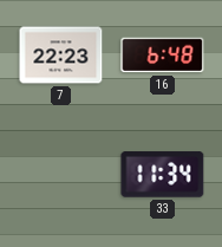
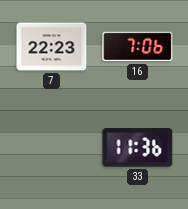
16: 6:48 -> 7:06
33: 11:34 -> 11:36
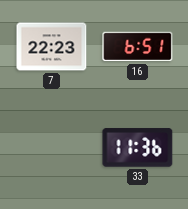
16: 7:06 -> 6:51
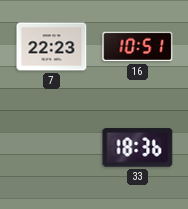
16: 6:51 -> 10:51
33: 11:36 -> 18:36
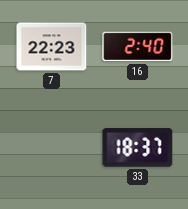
16: 10:51 -> 2:40
33: 18:36 -> 18:37
